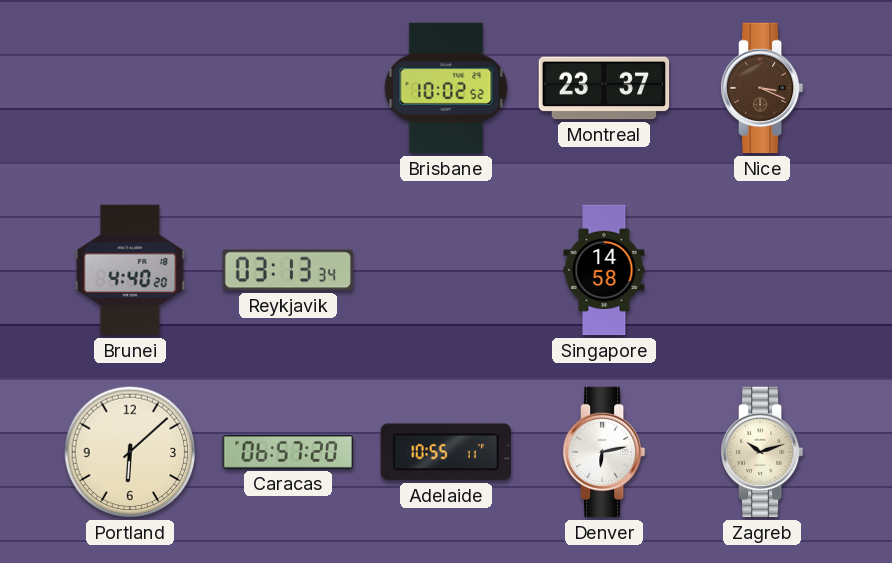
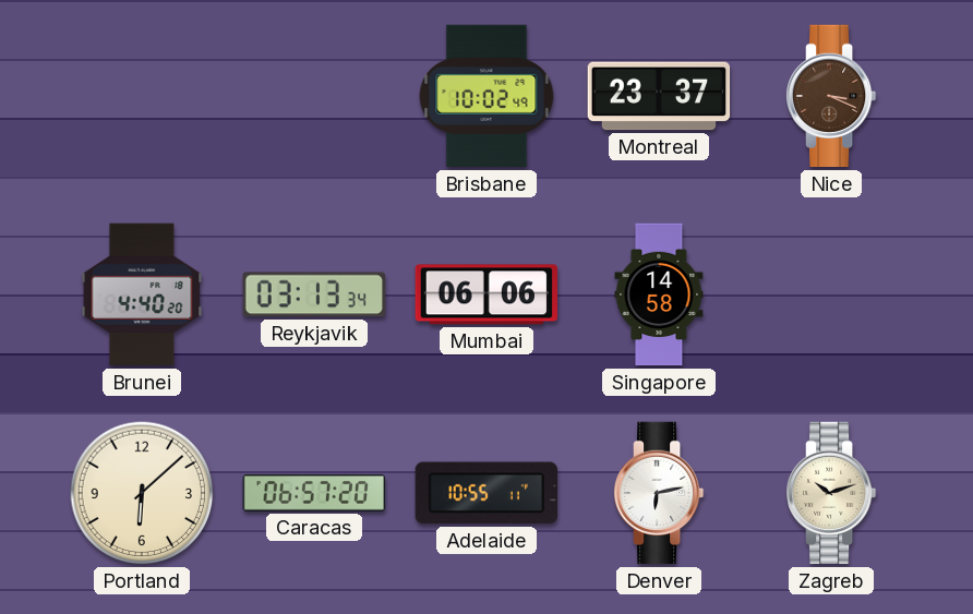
Brisbane: 10:02:52 -> 10:02:49
Mumbai: none -> 06:06
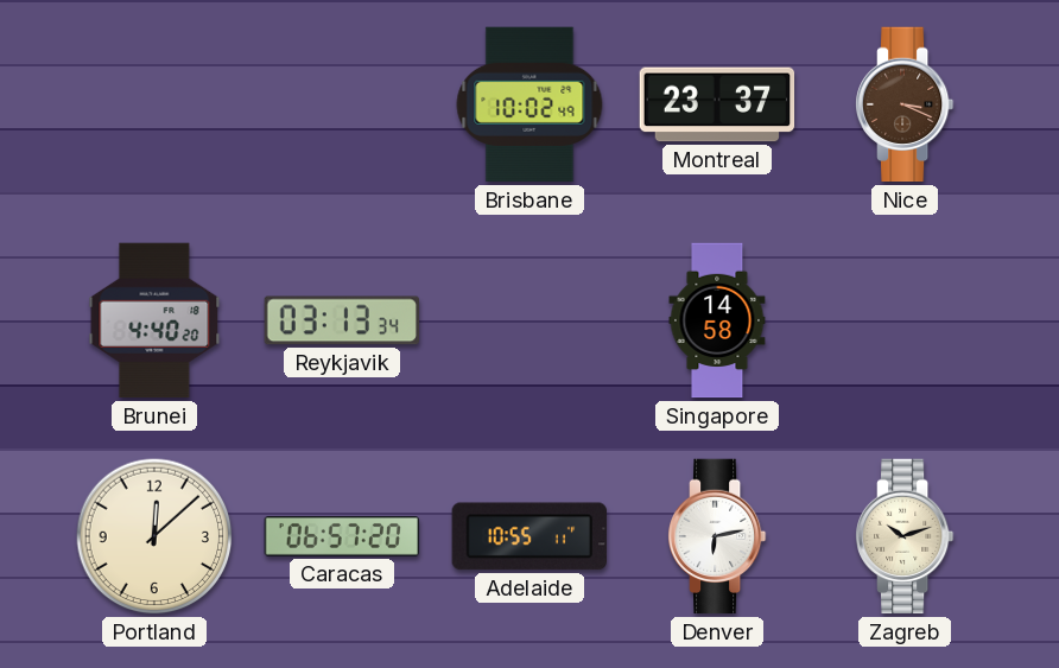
Mumbai: 06:06 -> none
Portland: 6:08 -> 12:08
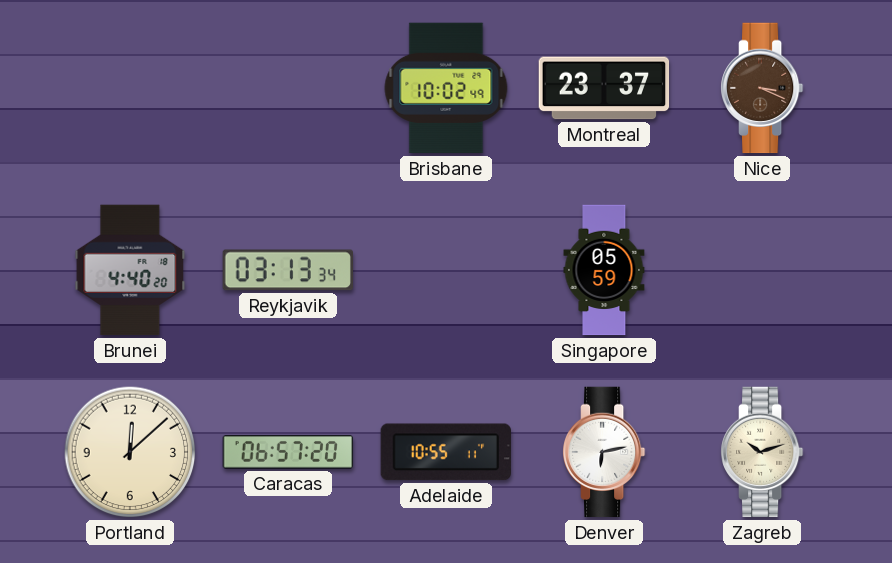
Singapore: 14:58 -> 05:59
